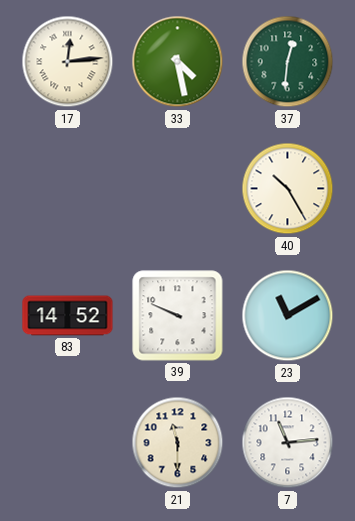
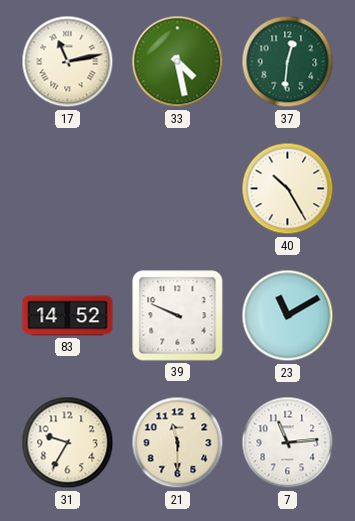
17: 12:14 -> 11:13
31: none -> 9:35
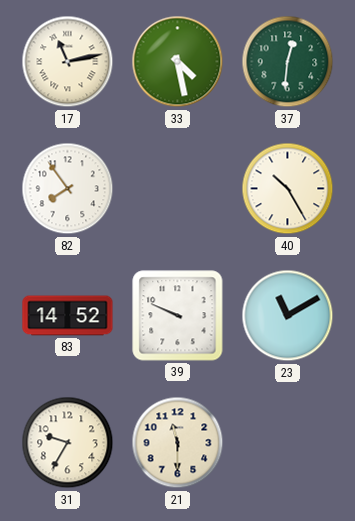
82: none -> 7:54
7: 11:14 -> none
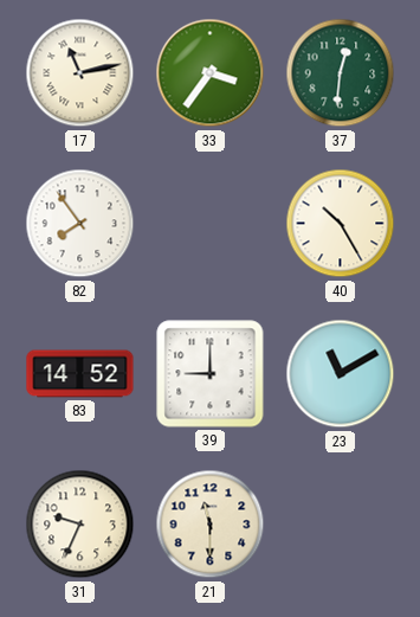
33: 4:28 -> 3:36
39: 9:49 -> 9:00
31: 9:35 -> 9:34
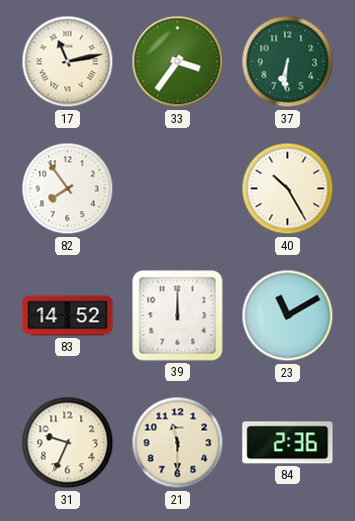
37: 12:31 -> 6:31
39: 9:00 -> 12:00
84: none -> 2:36
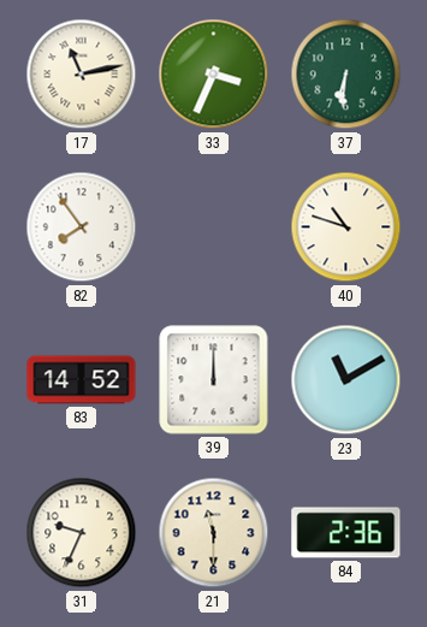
33: 3:36 -> 3:34
40: 10:25 -> 10:48
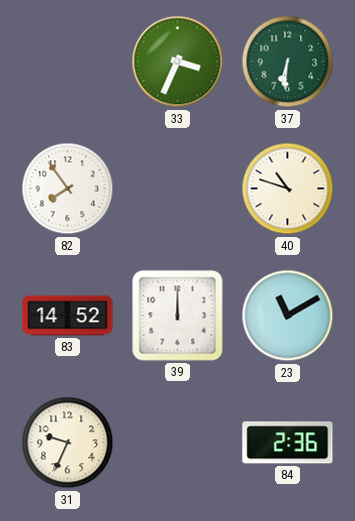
17: 11:13 -> none
21: 11:30 -> none
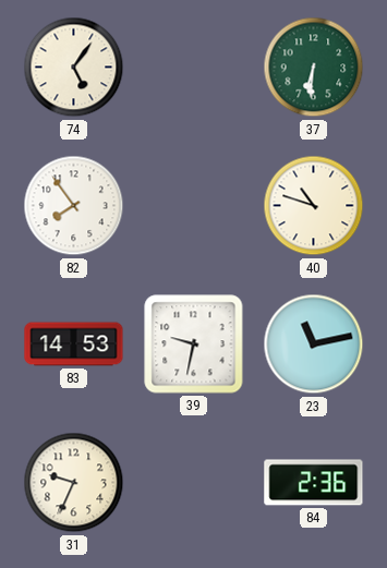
74: none -> 5:06
33: 3:34 -> none
83: 14:52 -> 14:53
39: 12:00 -> 9:32
23: 11:10 -> 11:13
